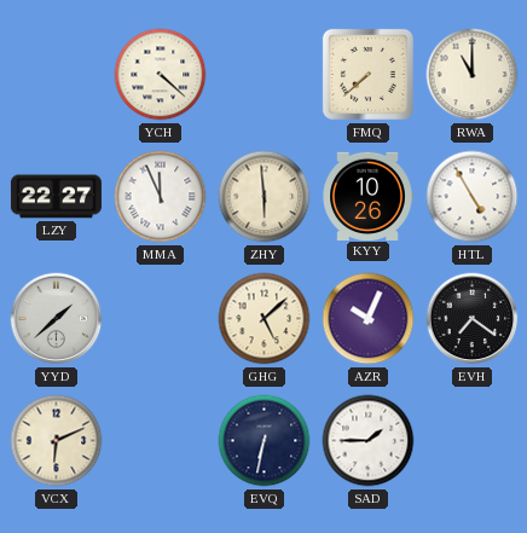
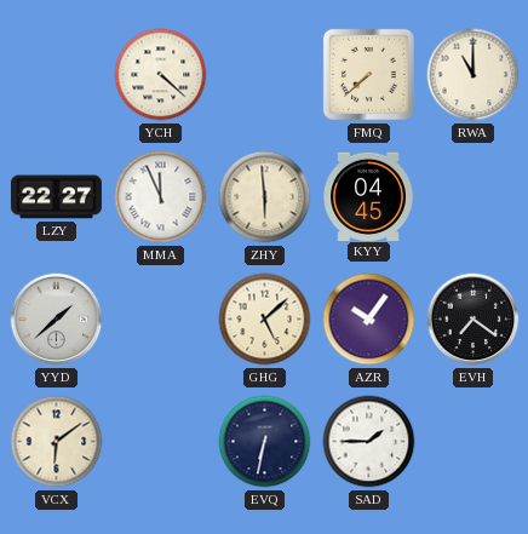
KYY: 10:26 -> 04:45
HTL: 4:55 -> none
AZR: 10:04 -> 10:06
VCX: 6:11 -> 6:09
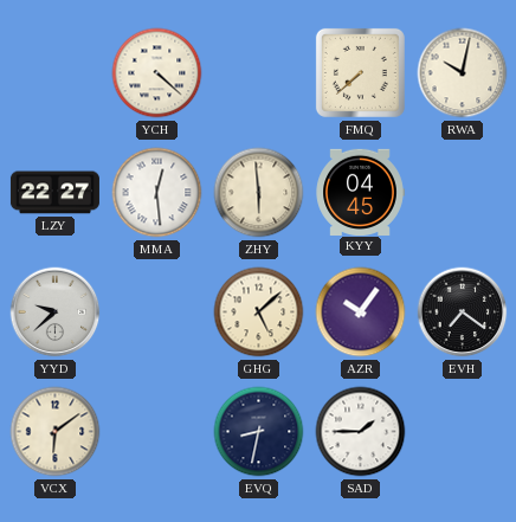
RWA: 11:00 -> 10:02
MMA: 11:56 -> 12:29
YYD: 1:38 -> 9:38
EVQ: 6:32 -> 8:32
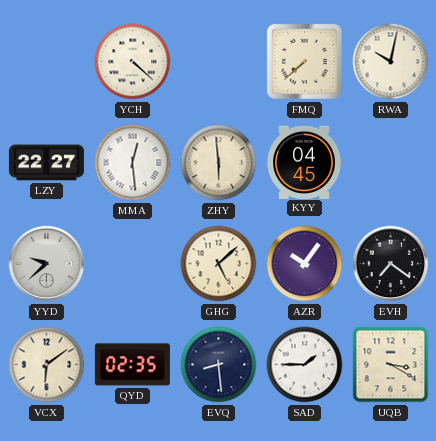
QYD: none -> 02:35
EVQ: 8:32 -> 8:29
UQB: none -> 3:20
